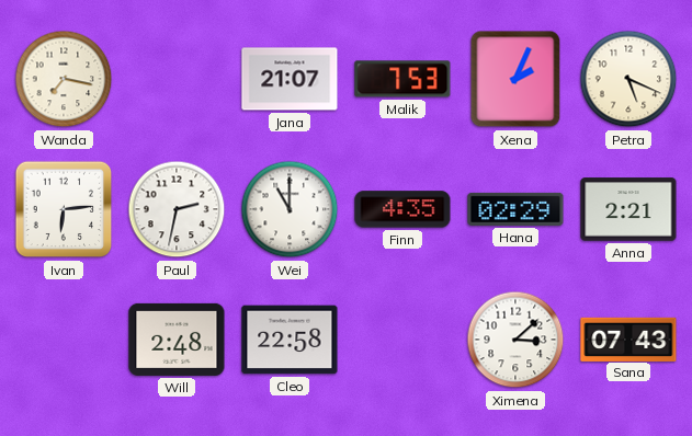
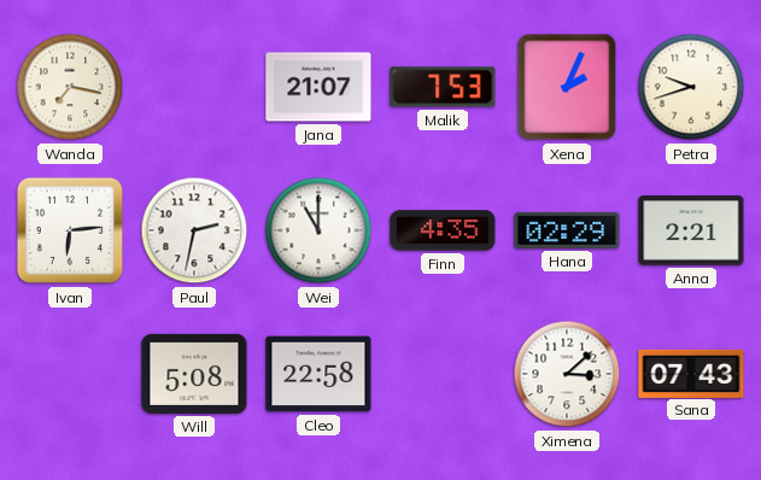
Petra: 5:19 -> 9:42
Will: 2:48 -> 5:08
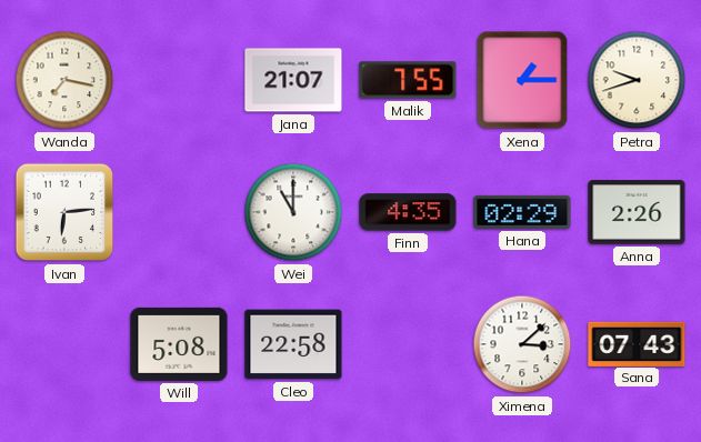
Malik: 7:53 -> 7:55
Xena: 2:04 -> 1:15
Paul: 2:32 -> none
Anna: 2:21 -> 2:26
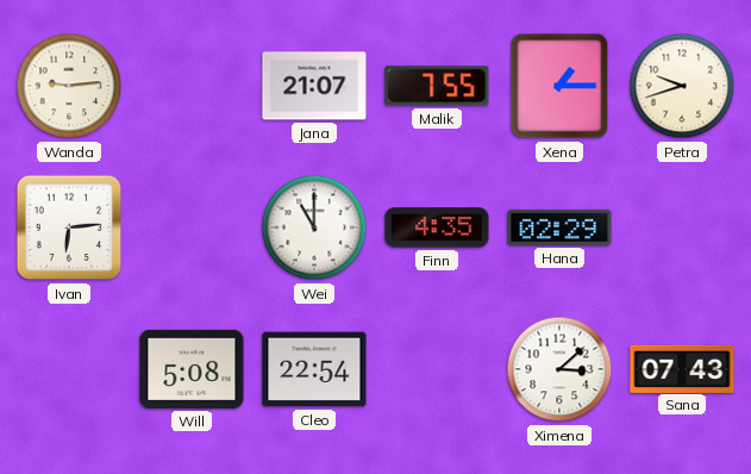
Wanda: 7:17 -> 9:14
Anna: 2:26 -> none
Cleo: 22:58 -> 22:54
